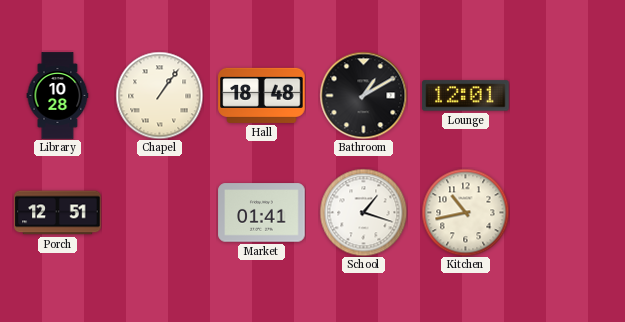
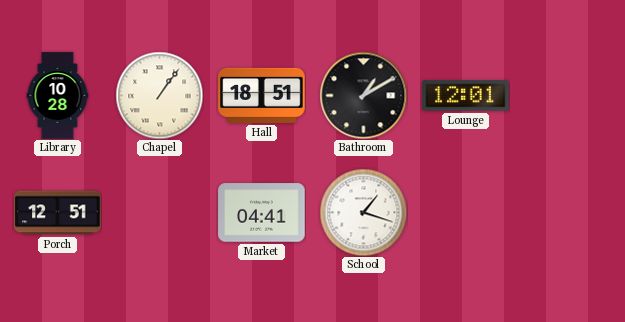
Hall: 18:48 -> 18:51
Market: 01:41 -> 04:41
Kitchen: 10:43 -> none
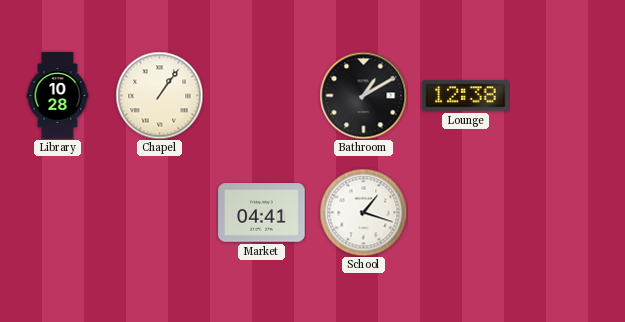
Hall: 18:51 -> none
Lounge: 12:01 -> 12:38
Porch: 12:51 -> none
